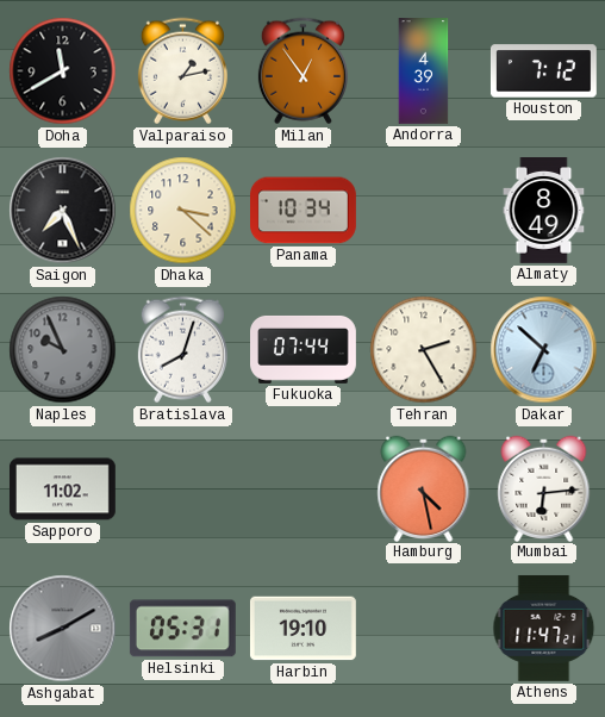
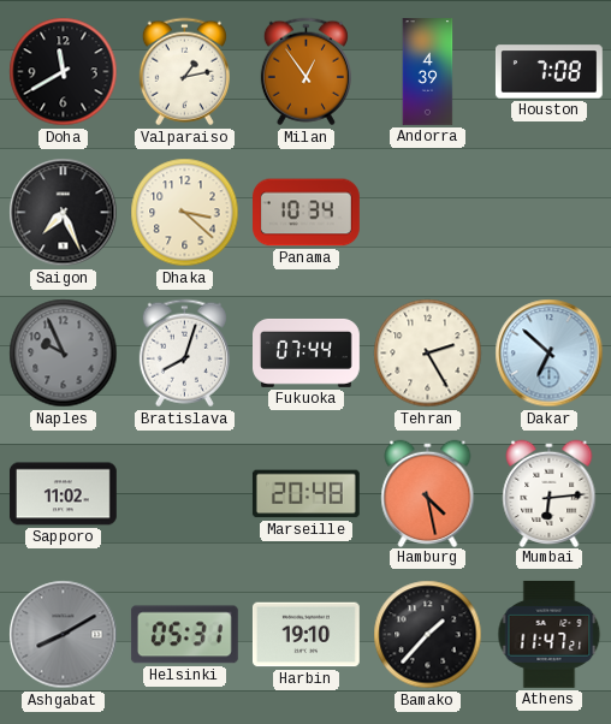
Houston: 7:12 -> 7:08
Almaty: 8:49 -> none
Marseille: none -> 20:48
Bamako: none -> 1:37
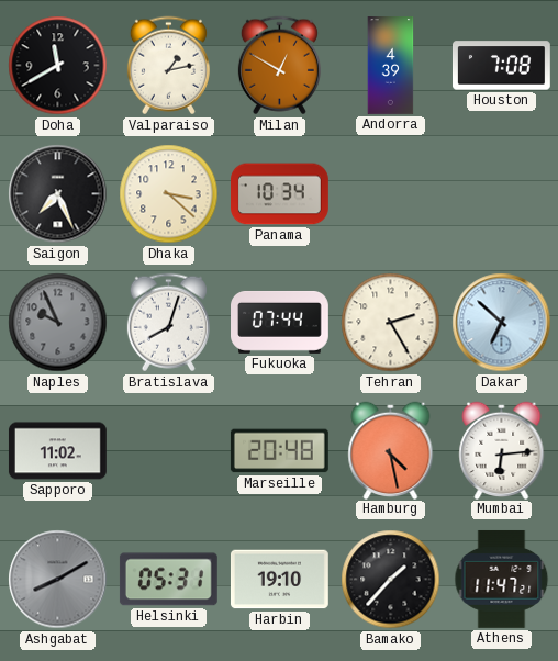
Milan: 12:54 -> 12:50
